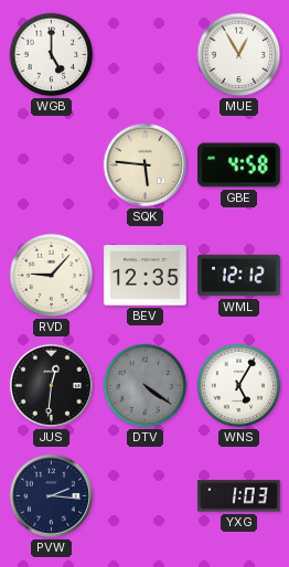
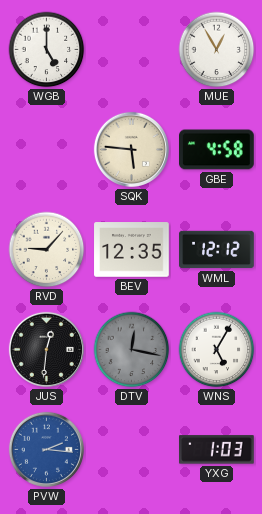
DTV: 4:21 -> 12:17
PVW dial: navy -> blue
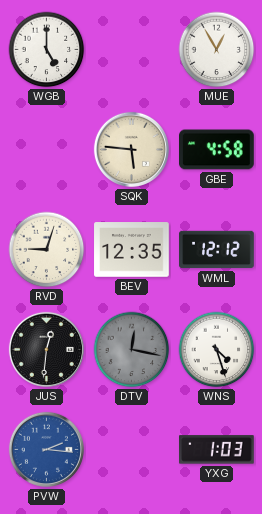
RVD: 9:07 -> 9:03
WNS: 5:05 -> 4:27
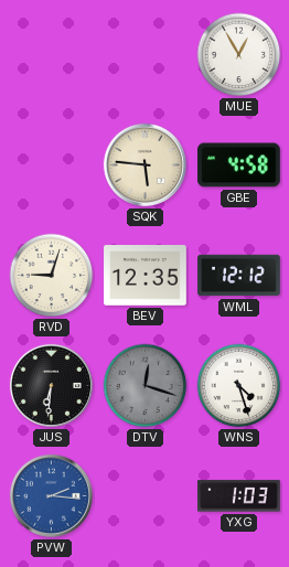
WGB: 5:00 -> none
JUS: 12:31 -> 6:31
DTV: 12:17 -> 12:18
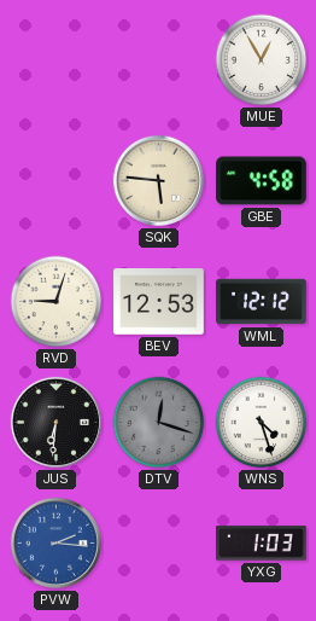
BEV: 12:35 -> 12:53
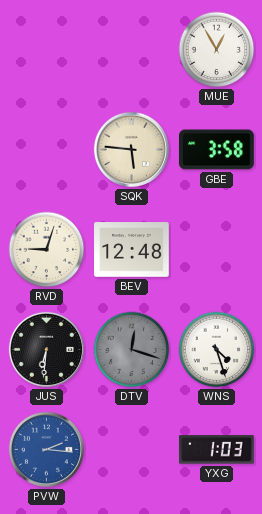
GBE: 4:58 -> 3:58
BEV: 12:53 -> 12:48
WML: 12:12 -> none
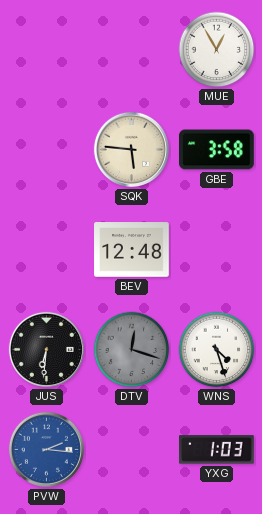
RVD: 9:03 -> none
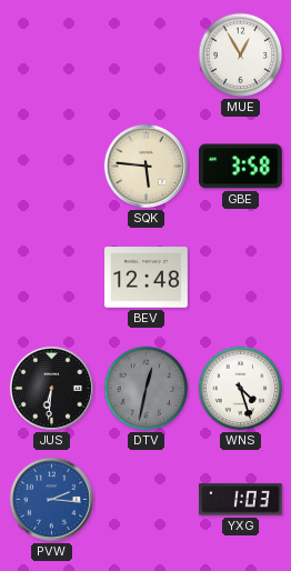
DTV: 12:18 -> 12:32
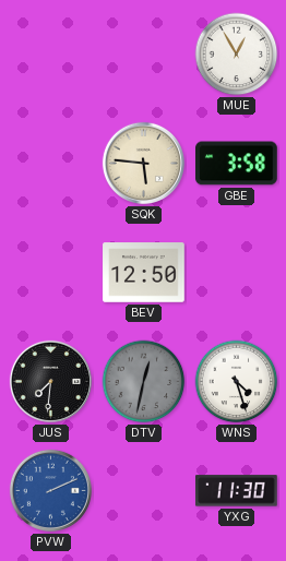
BEV: 12:48 -> 12:50
JUS: 6:31 -> 7:31
PVW: 2:16 -> 2:11
YXG: 1:03 -> 11:30
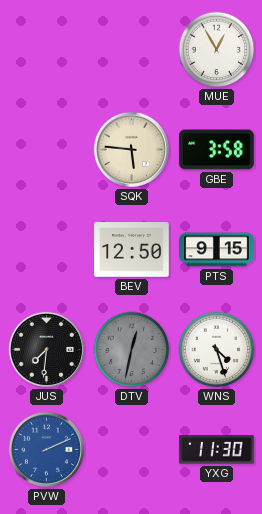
PTS: none -> 9:15
